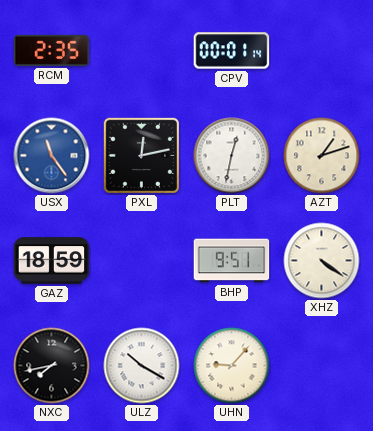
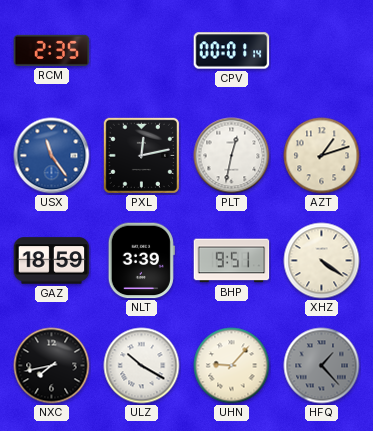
NLT: none -> 3:39
HFQ: none -> 1:23
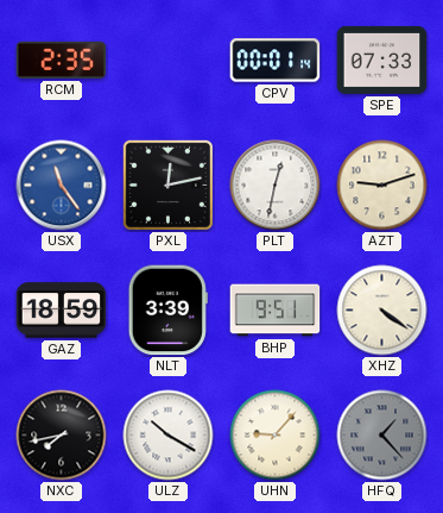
SPE: none -> 07:33
AZT: 1:12 -> 9:12
